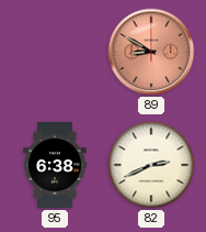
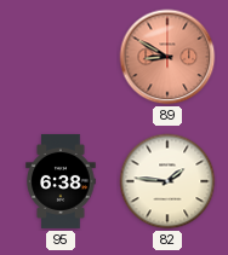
82: 2:41 -> 1:46
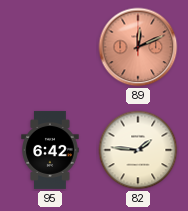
89: 8:50 -> 12:11
95: 6:38 -> 6:42
